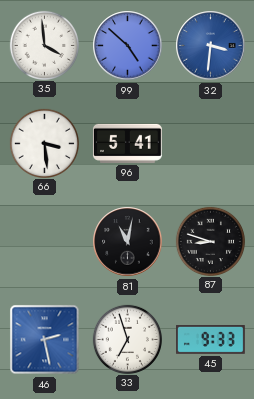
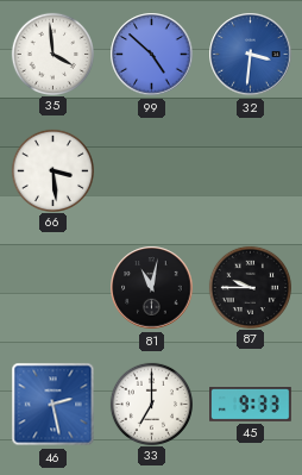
96: 5:41 -> none
87: 8:48 -> 9:45
33: 6:57 -> 7:00
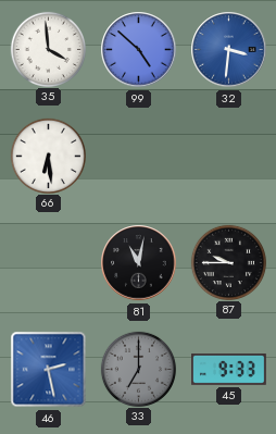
66: 3:29 -> 6:29
33 dial: white -> grey
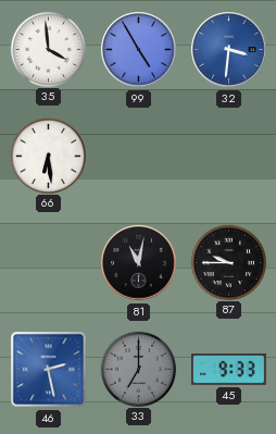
99: 4:52 -> 4:55
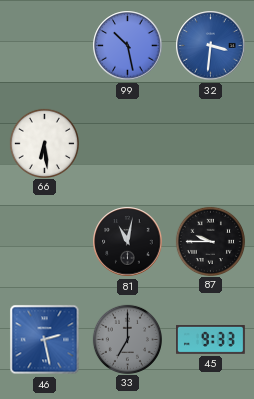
35: 3:59 -> none
99: 4:55 -> 10:28
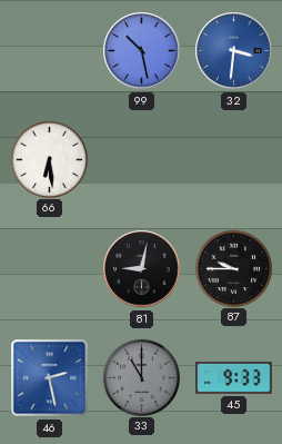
81: 11:02 -> 9:02
33: 7:00 -> 11:00
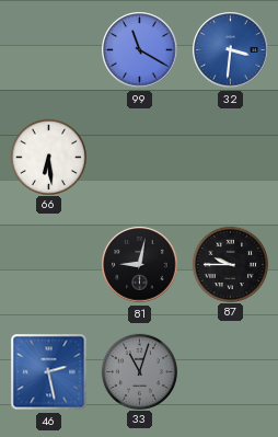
99: 10:28 -> 11:20
33: 11:00 -> 11:03
45: 9:33 -> none
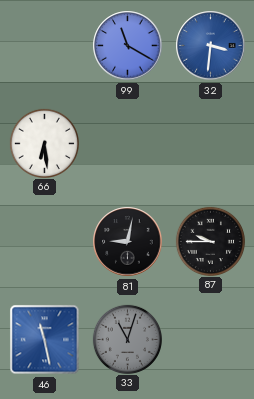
46: 2:28 -> 11:28
